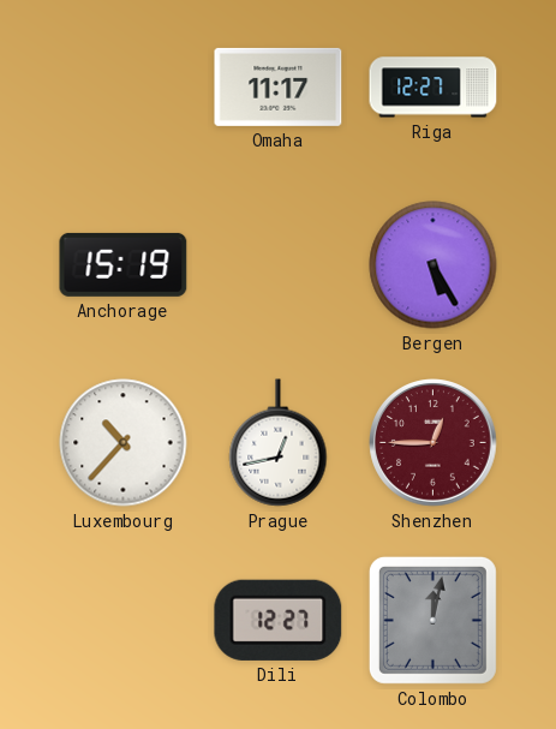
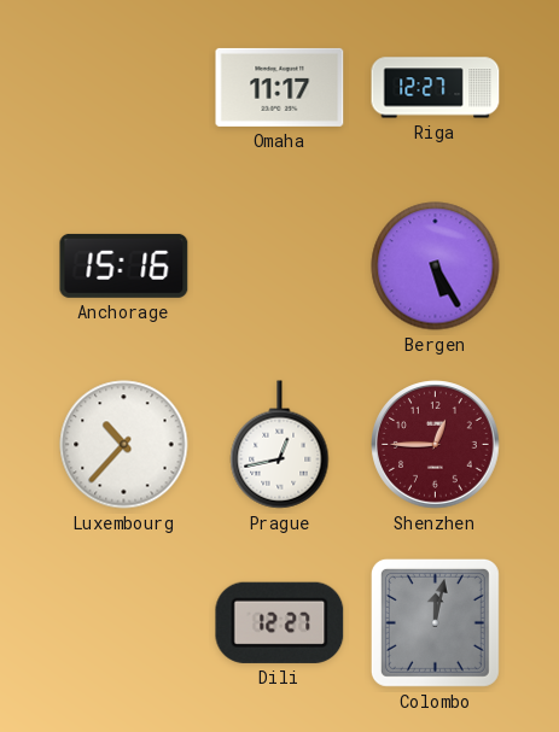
Anchorage: 15:19 -> 15:16
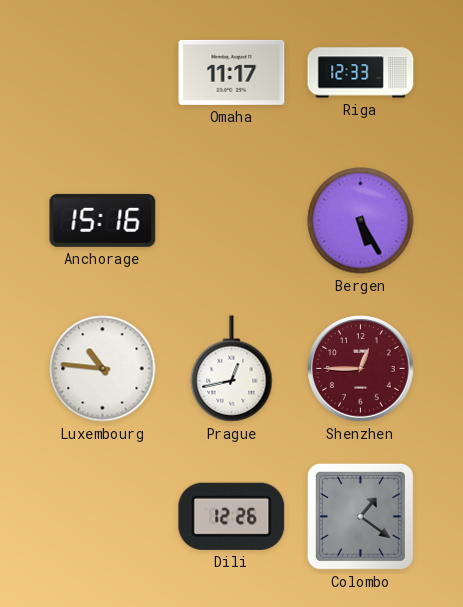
Riga: 12:27 -> 12:33
Luxembourg: 10:37 -> 10:46
Dili: 12:27 -> 12:26
Colombo: 12:02 -> 1:21
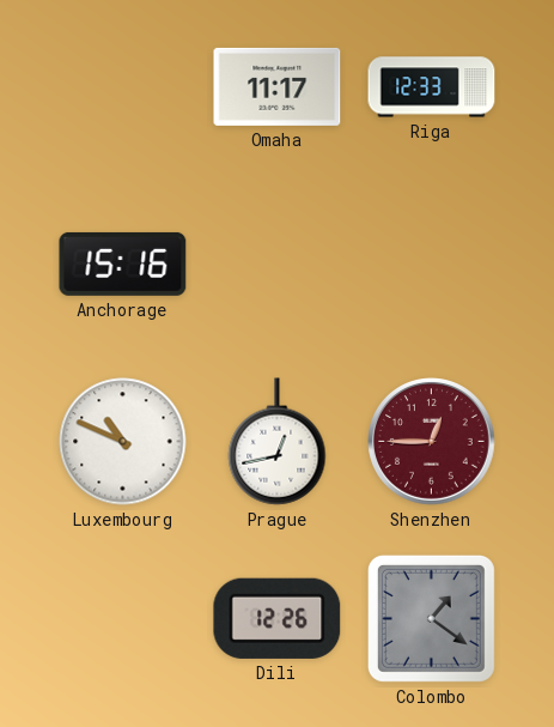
Bergen: 5:25 -> none
Luxembourg: 10:46 -> 10:49
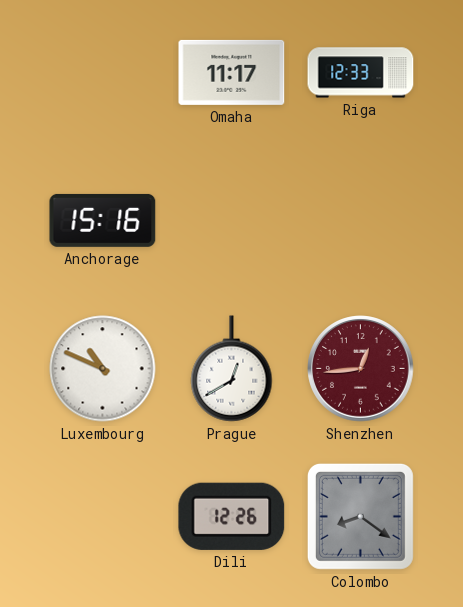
Prague: 12:43 -> 12:40
Shenzhen: 12:45 -> 12:44
Colombo: 1:21 -> 8:21
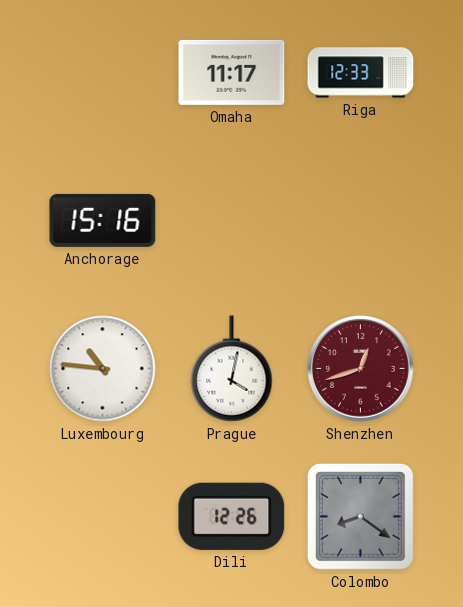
Luxembourg: 10:49 -> 10:46
Prague: 12:40 -> 4:02
Shenzhen: 12:44 -> 12:42
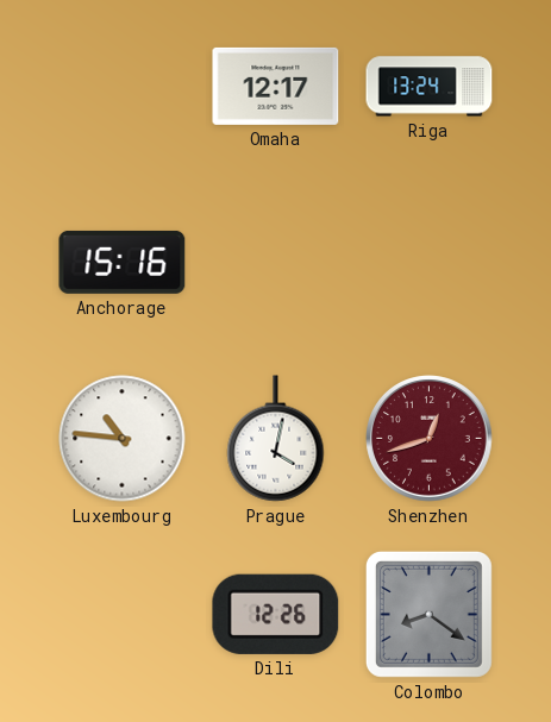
Omaha: 11:17 -> 12:17
Riga: 12:33 -> 13:24
